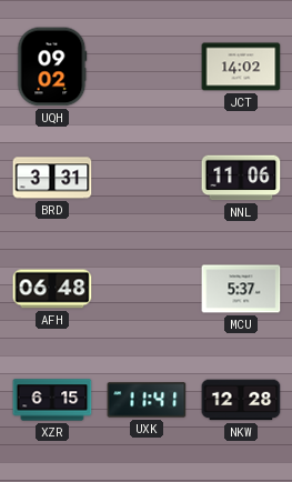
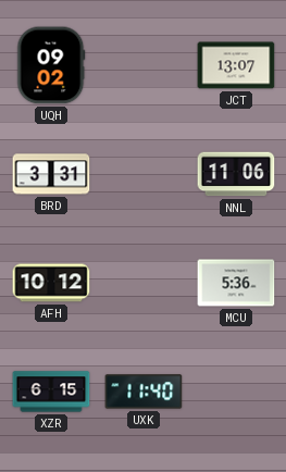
JCT: 14:02 -> 13:07
AFH: 06:48 -> 10:12
MCU: 5:37 -> 5:36
UXK: 11:41 -> 11:40
NKW: 12:28 -> none
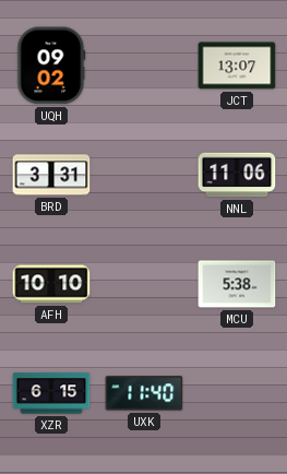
AFH: 10:12 -> 10:10
MCU: 5:36 -> 5:38
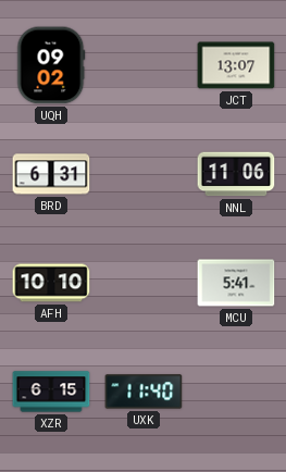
BRD: 3:31 -> 6:31
MCU: 5:38 -> 5:41
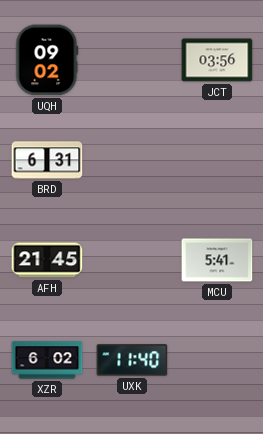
JCT: 13:07 -> 03:56
NNL: 11:06 -> none
AFH: 10:10 -> 21:45
XZR: 6:15 -> 6:02
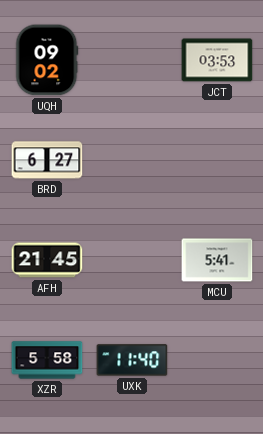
JCT: 03:56 -> 03:53
BRD: 6:31 -> 6:27
XZR: 6:02 -> 5:58
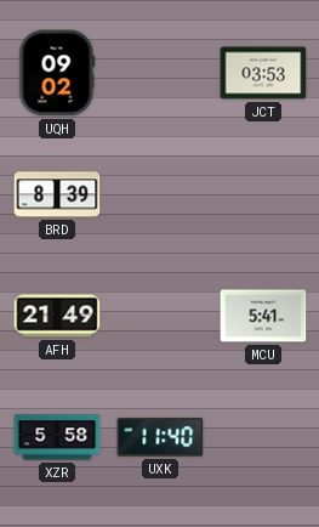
BRD: 6:27 -> 8:39
AFH: 21:45 -> 21:49
